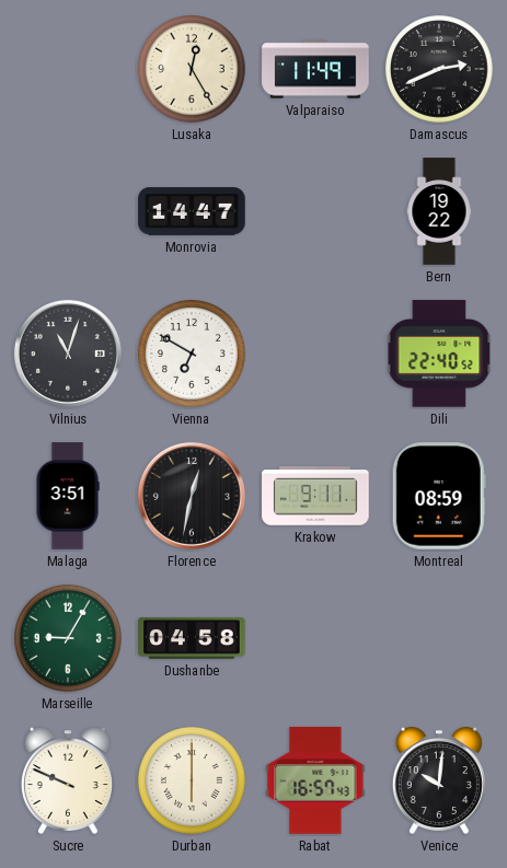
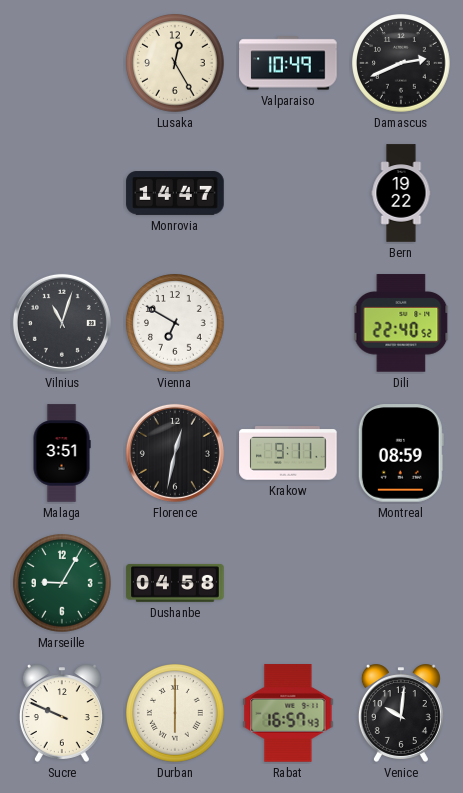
Valparaiso: 11:49 -> 10:49
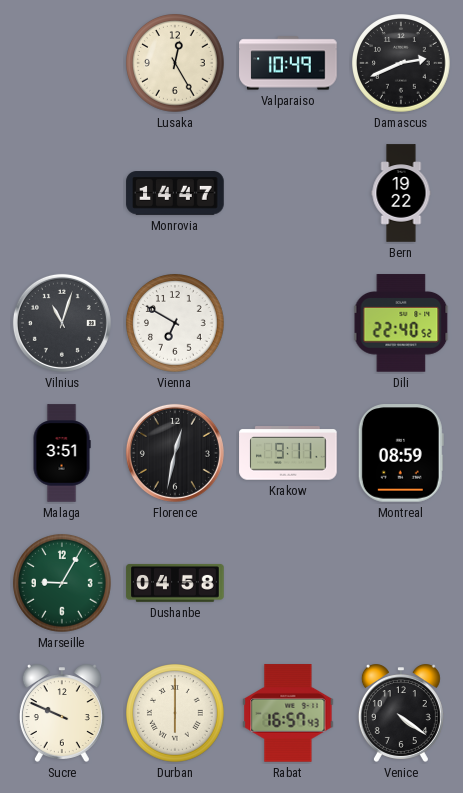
Venice: 10:01 -> 4:21
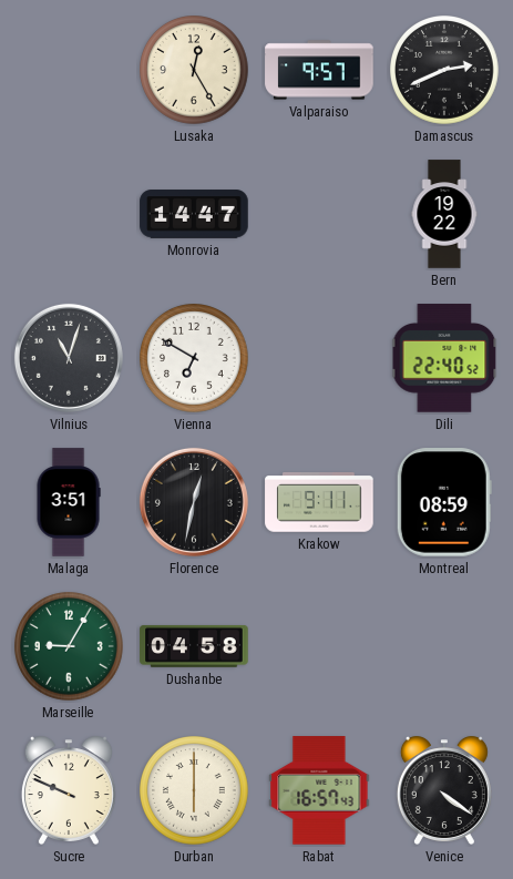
Valparaiso: 10:49 -> 9:57
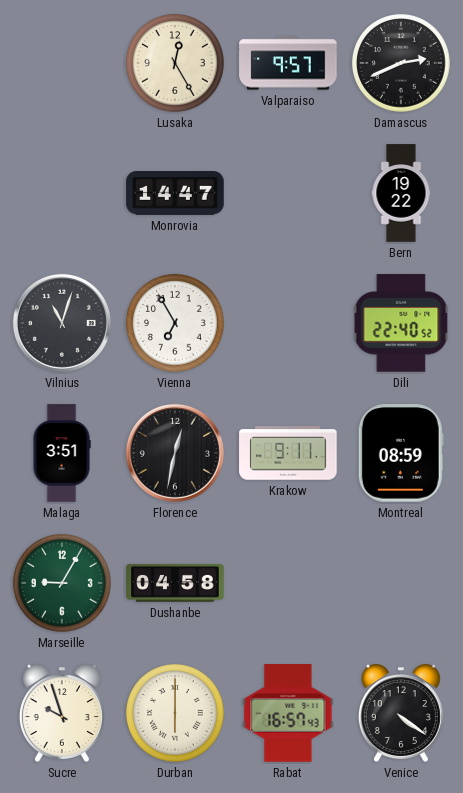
Vienna: 6:50 -> 6:55
Sucre: 9:49 -> 9:57
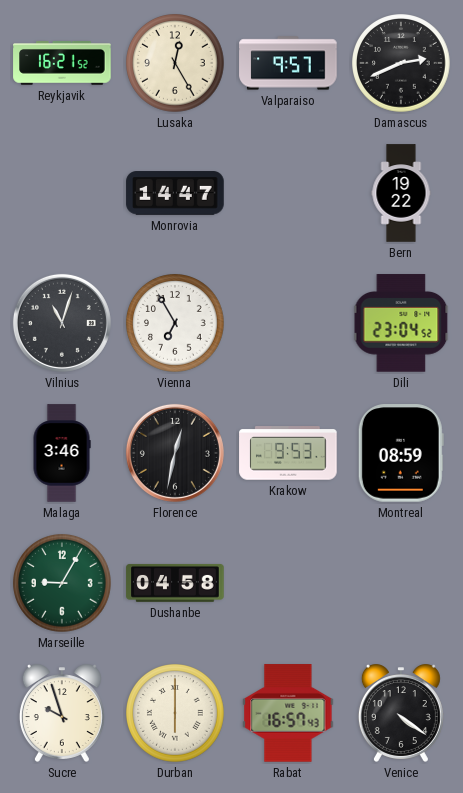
Reykjavik: none -> 16:21
Dili: 22:40 -> 23:04
Malaga: 3:51 -> 3:46
Krakow: 9:11 -> 9:53
